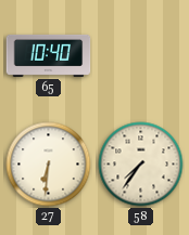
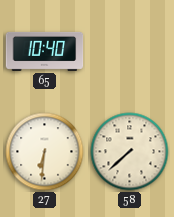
58: 7:36 -> 7:38
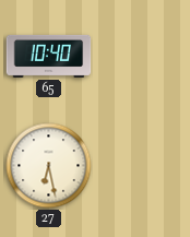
27: 6:31 -> 6:28
58: 7:38 -> none
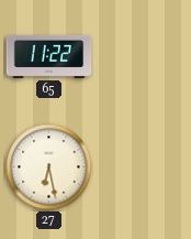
65: 10:40 -> 11:22
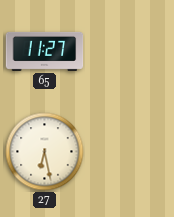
65: 11:22 -> 11:27
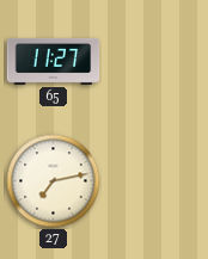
27: 6:28 -> 7:13
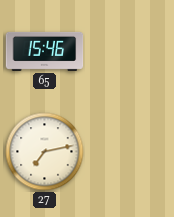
65: 11:27 -> 15:46
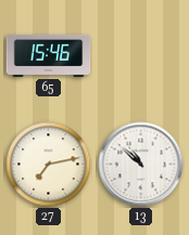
13: none -> 10:52
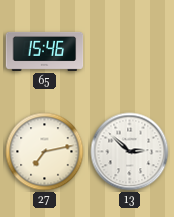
13: 10:52 -> 2:52
